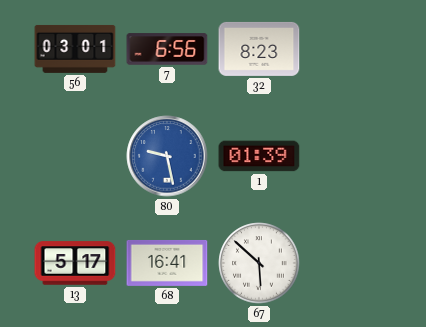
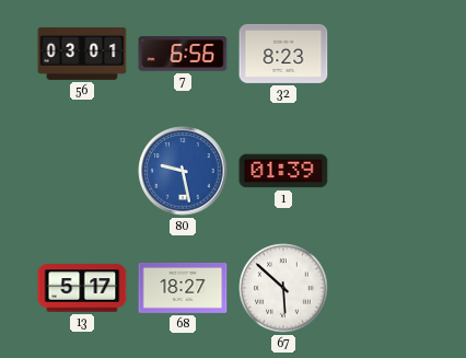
68: 16:41 -> 18:27
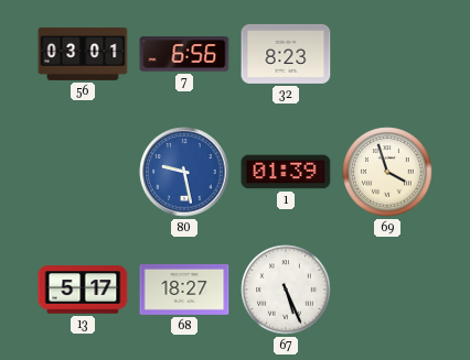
69: none -> 3:57
67: 5:52 -> 5:26
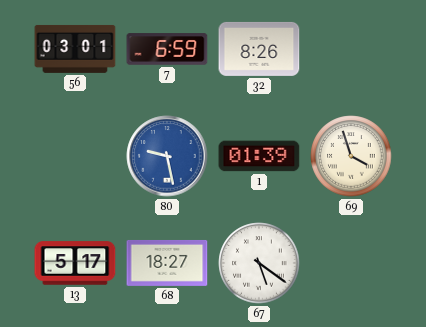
7: 6:56 -> 6:59
32: 8:23 -> 8:26
67: 5:26 -> 5:21
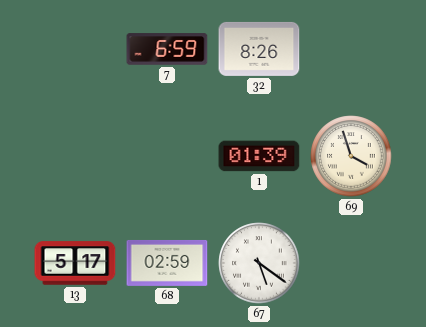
56: 03:01 -> none
80: 9:28 -> none
68: 18:27 -> 02:59
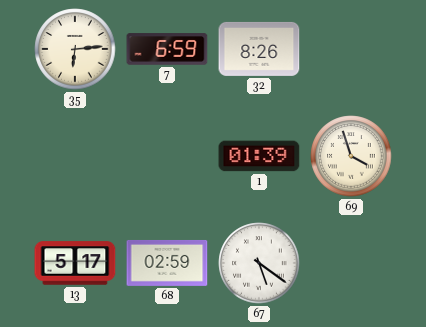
35: none -> 6:14
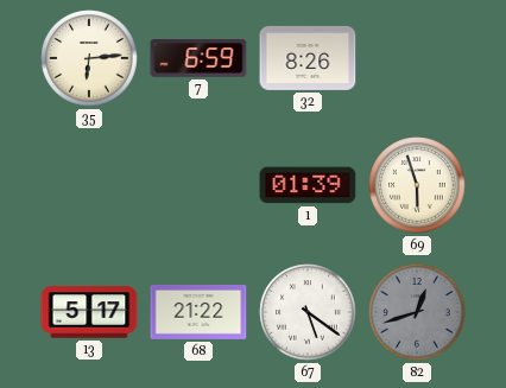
69: 3:57 -> 5:57
68: 02:59 -> 21:22
82: none -> 12:42
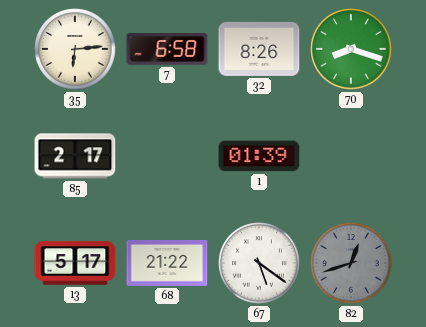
7: 6:59 -> 6:58
70: none -> 8:18
85: none -> 2:17
69: 5:57 -> none
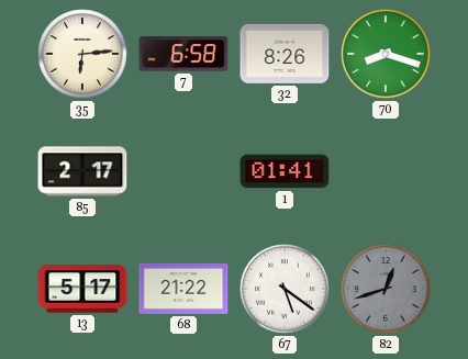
1: 01:39 -> 01:41
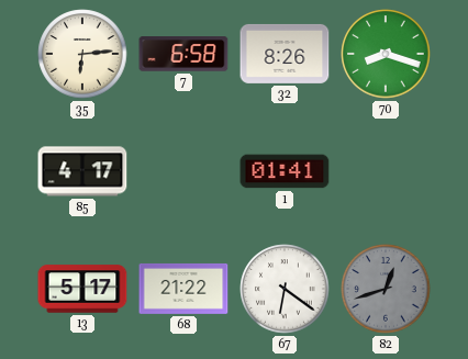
85: 2:17 -> 4:17
67: 5:21 -> 6:21
